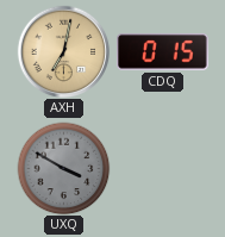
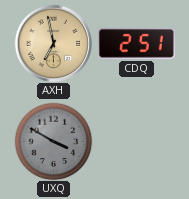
AXH: 7:02 -> 6:58
CDQ: 0:15 -> 2:51
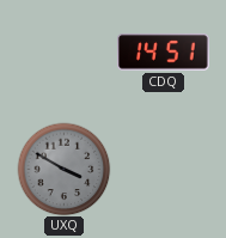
AXH: 6:58 -> none
CDQ: 2:51 -> 14:51
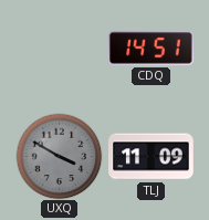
TLJ: none -> 11:09
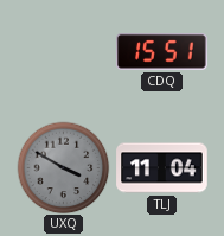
CDQ: 14:51 -> 15:51
TLJ: 11:09 -> 11:04
